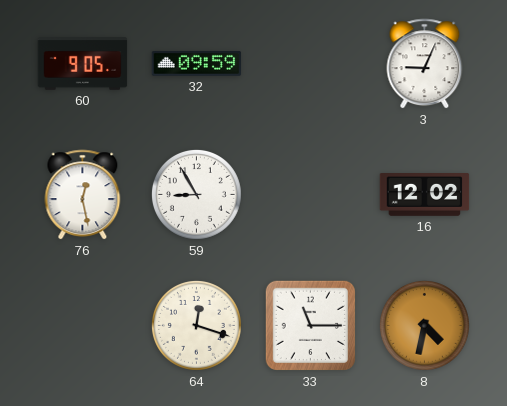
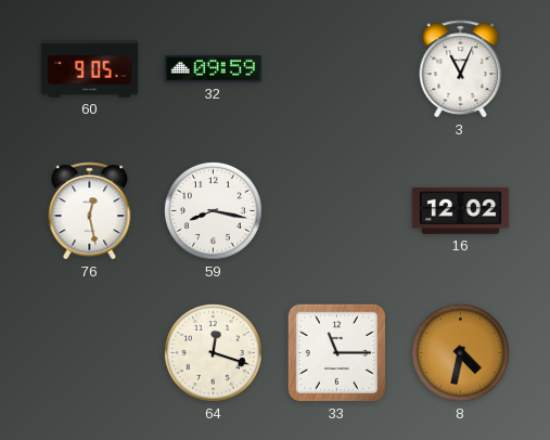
3: 9:04 -> 11:04
59: 8:55 -> 8:17
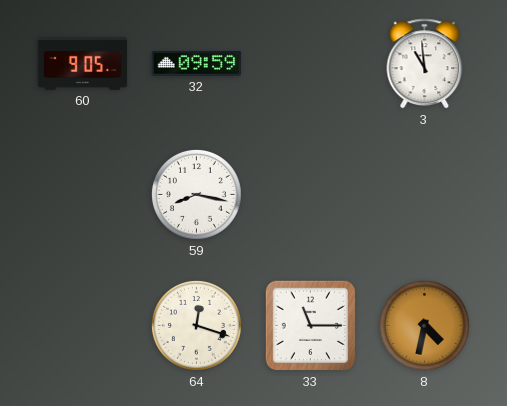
3: 11:04 -> 10:59
76: 12:28 -> none
16: 12:02 -> none
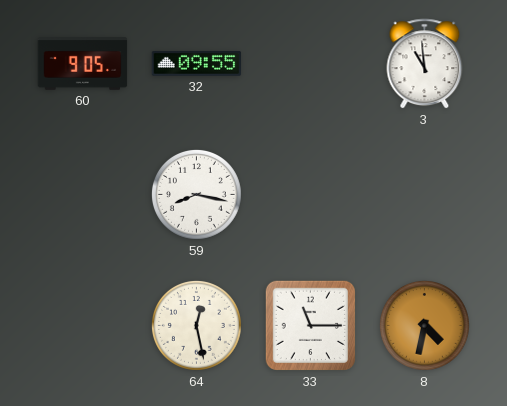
32: 09:59 -> 09:55
64: 12:18 -> 12:28
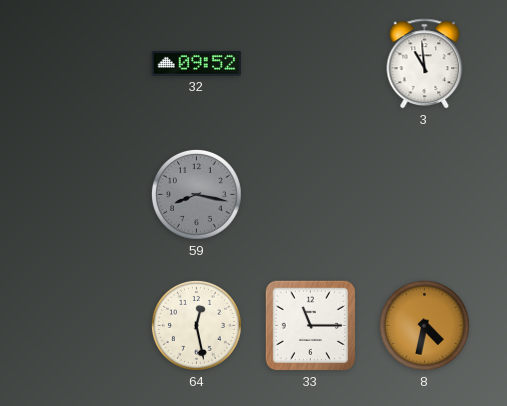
60: 9:05 -> none
32: 09:55 -> 09:52
59 dial: white -> grey
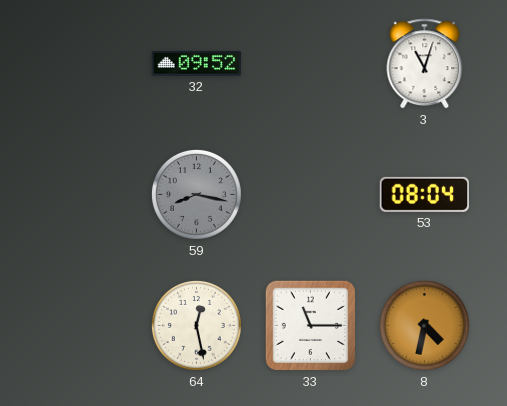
3: 10:59 -> 11:03
53: none -> 08:04
